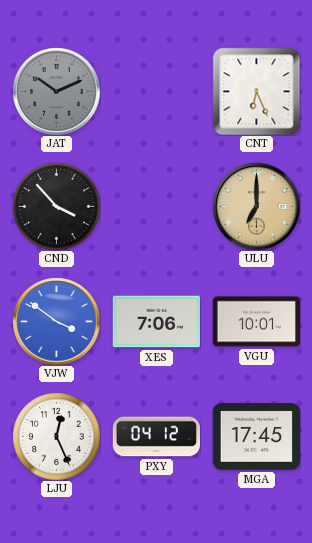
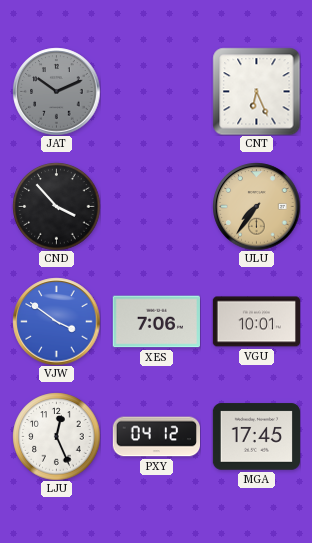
ULU: 7:00 -> 7:36
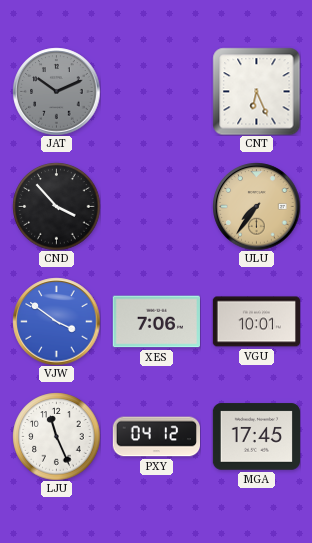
LJU: 12:26 -> 11:26
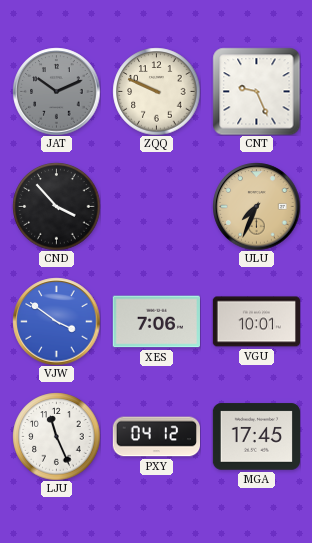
ZQQ: none -> 9:49
CNT: 6:26 -> 9:26
ULU: 7:36 -> 7:34
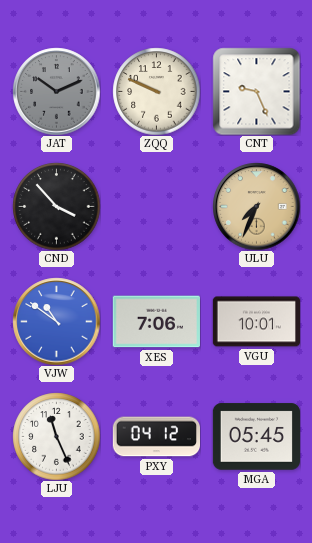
VJW: 3:51 -> 10:51
MGA: 17:45 -> 05:45
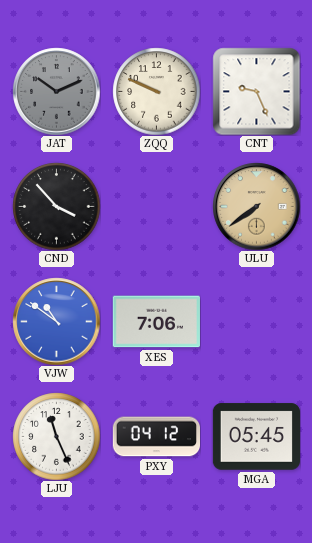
ULU: 7:34 -> 7:39
VGU: 10:01 -> none
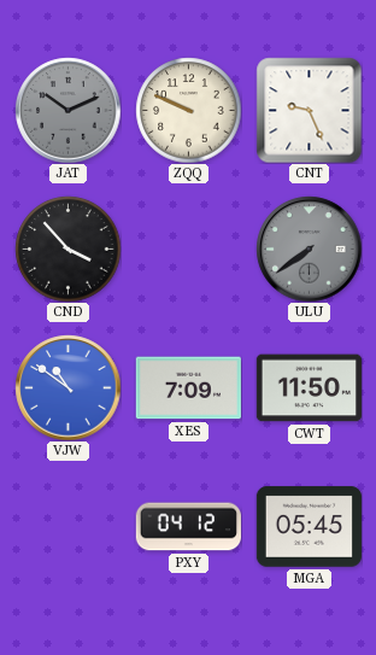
ULU dial: champagne -> grey
XES: 7:06 -> 7:09
CWT: none -> 11:50
LJU: 11:26 -> none
